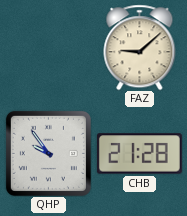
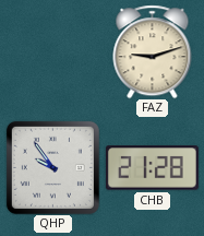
FAZ: 9:08 -> 9:12
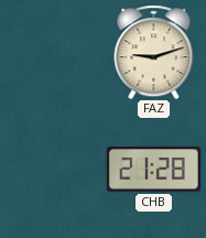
QHP: 9:54 -> none
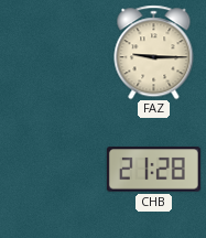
FAZ: 9:12 -> 9:15
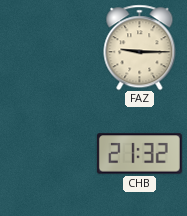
CHB: 21:28 -> 21:32
